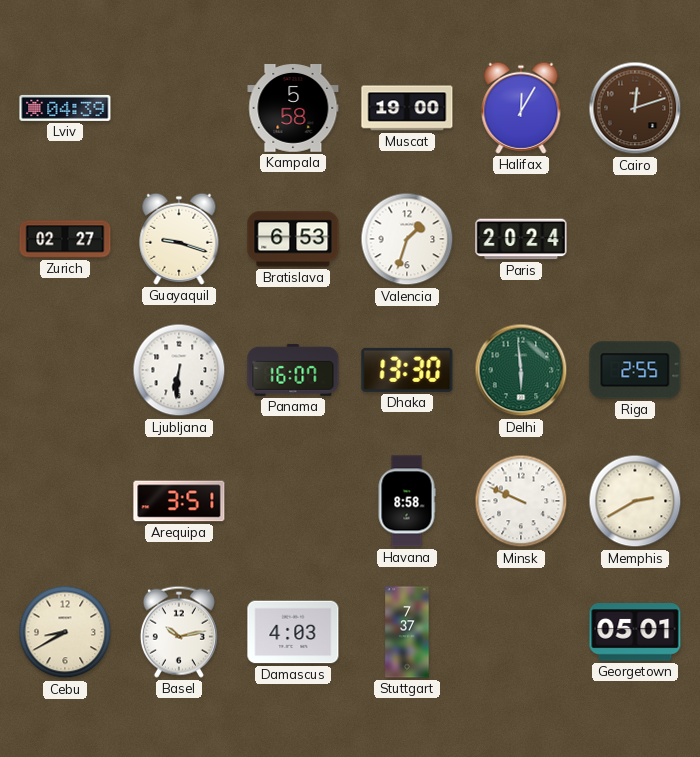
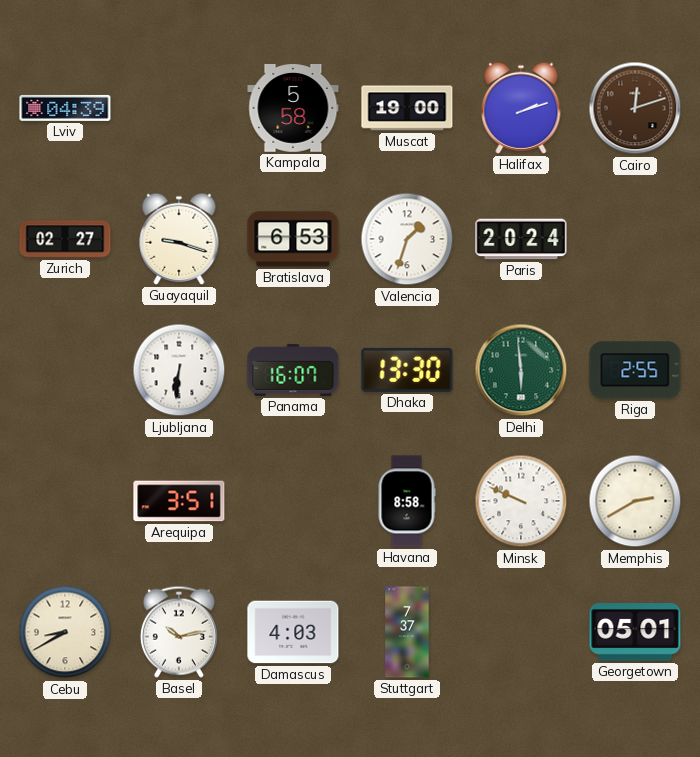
Halifax: 12:05 -> 2:12
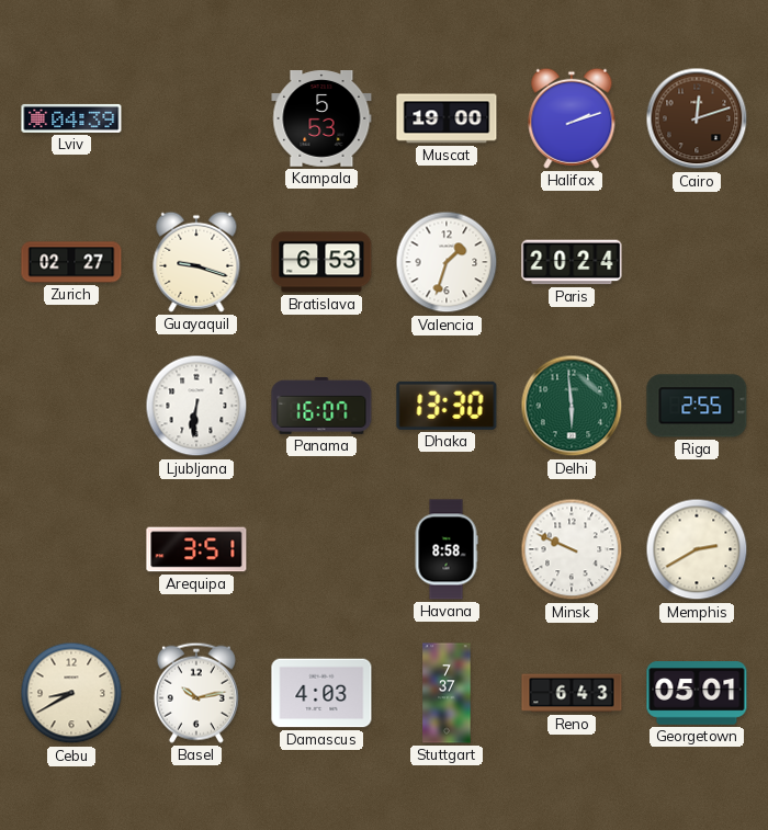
Kampala: 5:58 -> 5:53
Reno: none -> 6:43
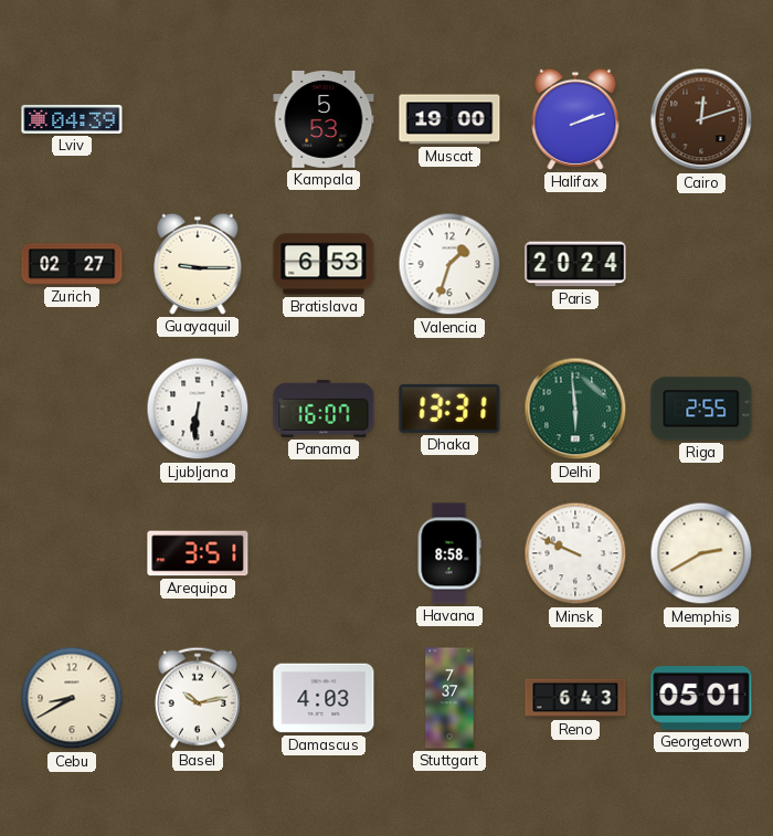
Guayaquil: 9:18 -> 9:15
Dhaka: 13:30 -> 13:31
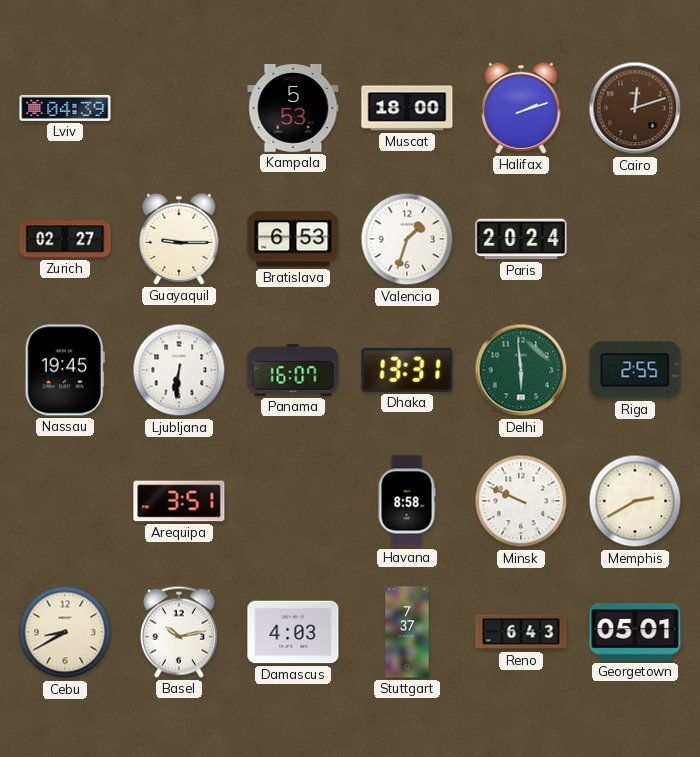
Muscat: 19:00 -> 18:00
Nassau: none -> 19:45
